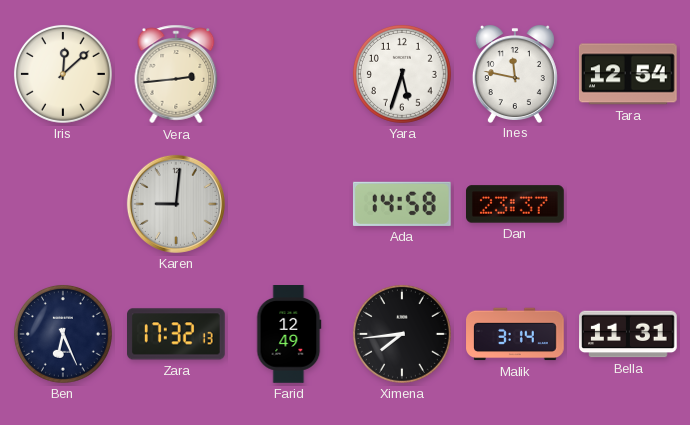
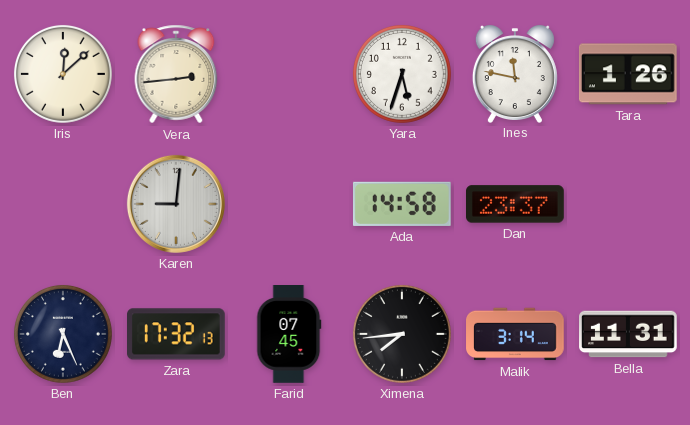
Tara: 12:54 -> 1:26
Farid: 12:49 -> 07:45
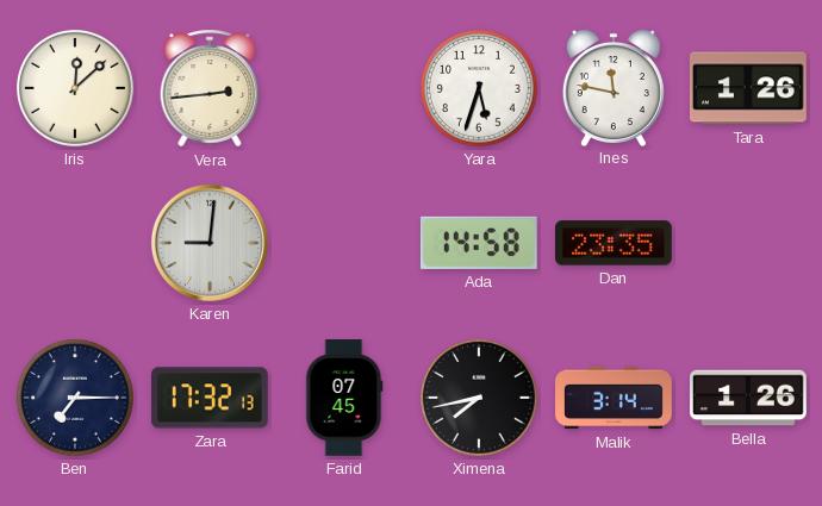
Dan: 23:37 -> 23:35
Ben: 6:26 -> 7:15
Ximena: 7:44 -> 7:43
Bella: 11:31 -> 1:26
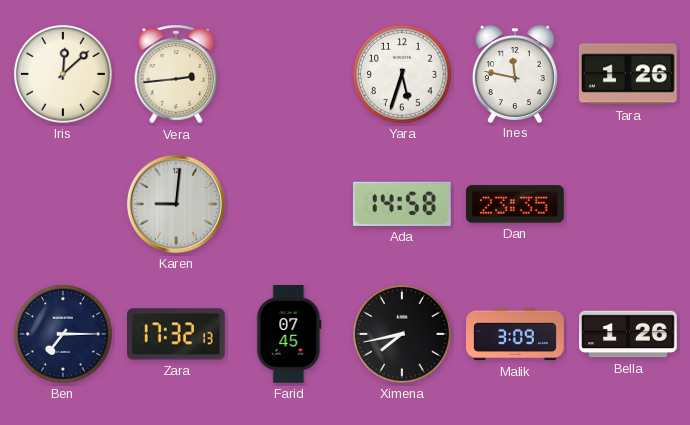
Malik: 3:14 -> 3:09
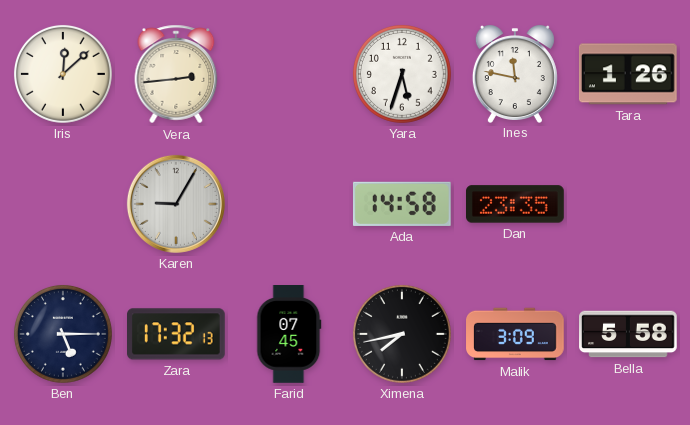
Karen: 9:01 -> 9:05
Ben: 7:15 -> 5:15
Bella: 1:26 -> 5:58
